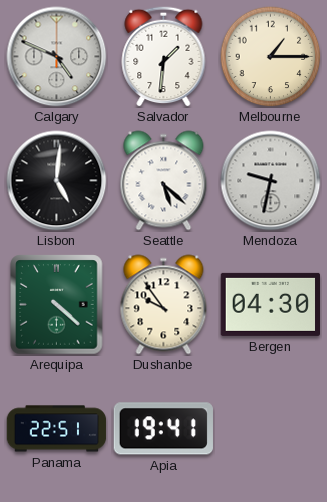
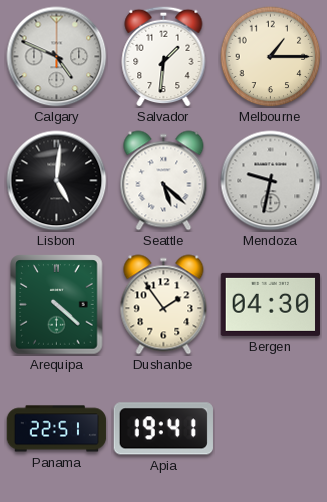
Dushanbe: 9:54 -> 1:54
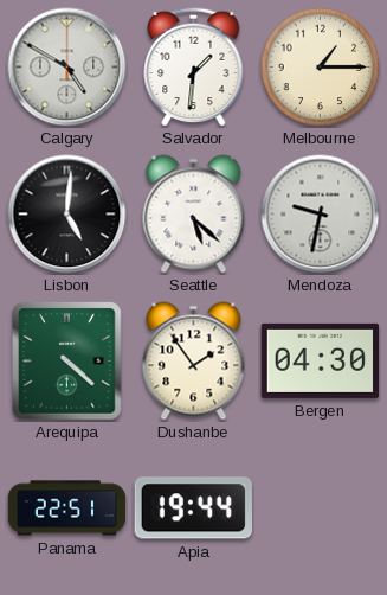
Calgary: 4:49 -> 4:50
Apia: 19:41 -> 19:44
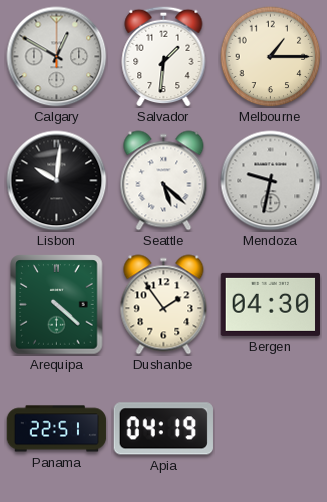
Calgary: 4:50 -> 12:50
Lisbon: 5:01 -> 10:01
Apia: 19:44 -> 04:19
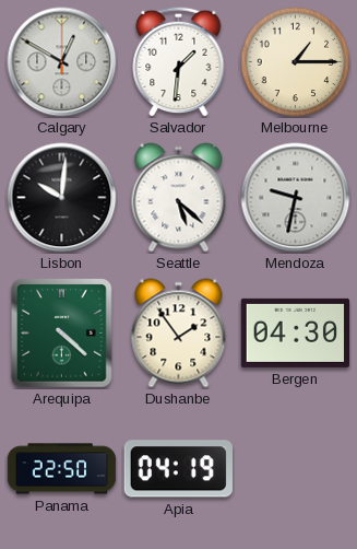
Panama: 22:51 -> 22:50
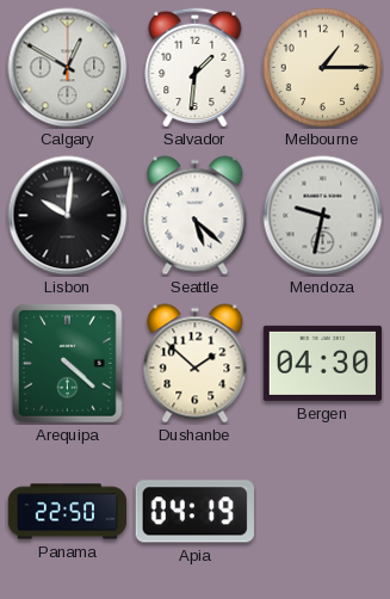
Dushanbe: 1:54 -> 1:52
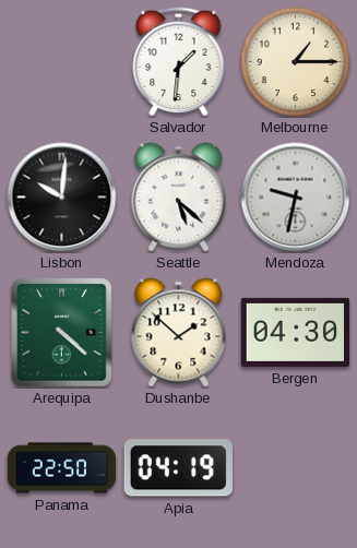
Calgary: 12:50 -> none
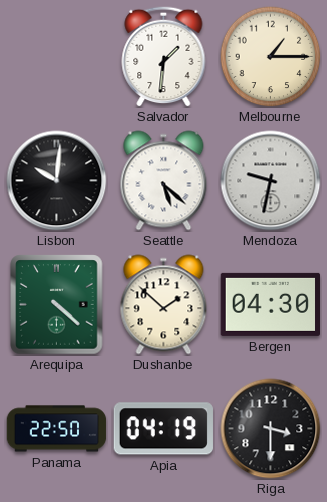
Riga: none -> 3:30
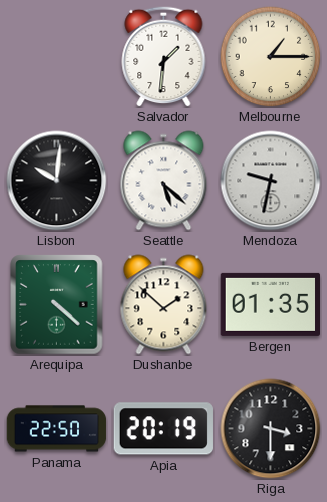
Bergen: 04:30 -> 01:35
Apia: 04:19 -> 20:19
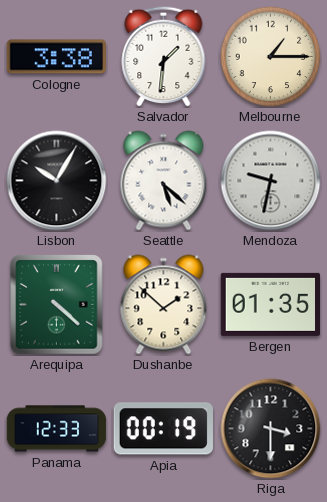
Cologne: none -> 3:38
Lisbon: 10:01 -> 10:05
Panama: 22:50 -> 12:33
Apia: 20:19 -> 00:19
